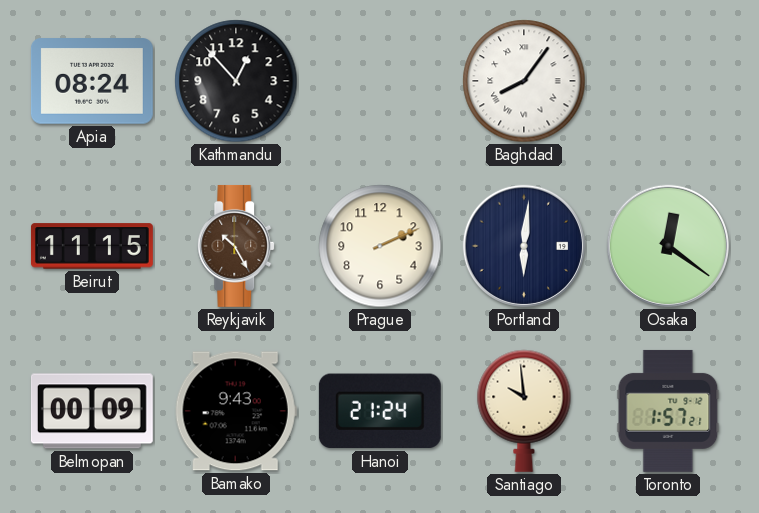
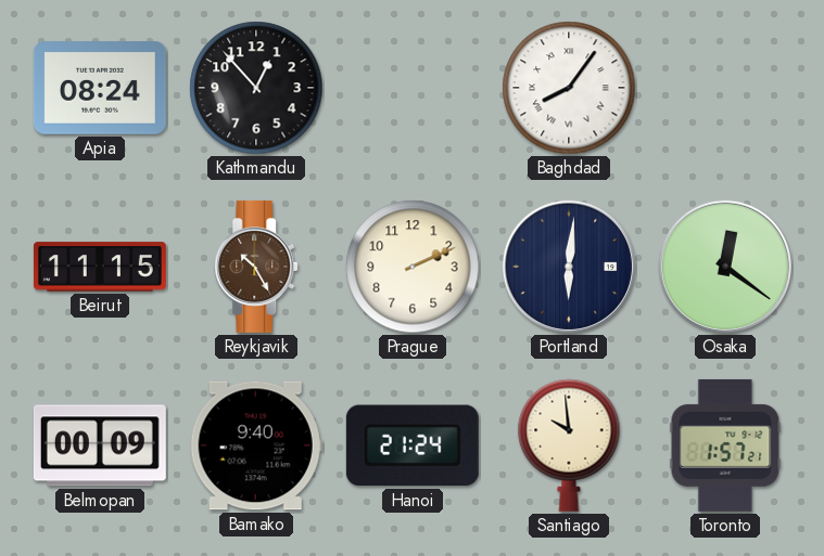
Bamako: 9:43 -> 9:40
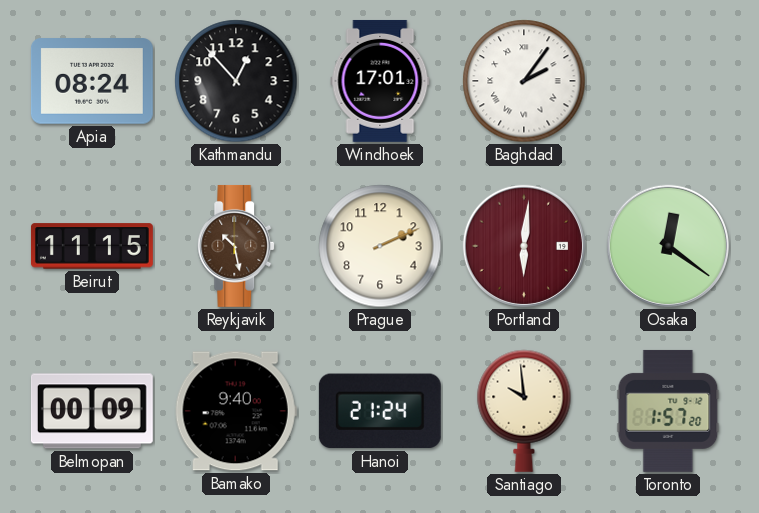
Windhoek: none -> 17:01
Baghdad: 8:06 -> 2:06
Reykjavik: 10:25 -> 10:28
Portland dial: navy -> burgundy
Toronto: 1:57:21 -> 1:57:20
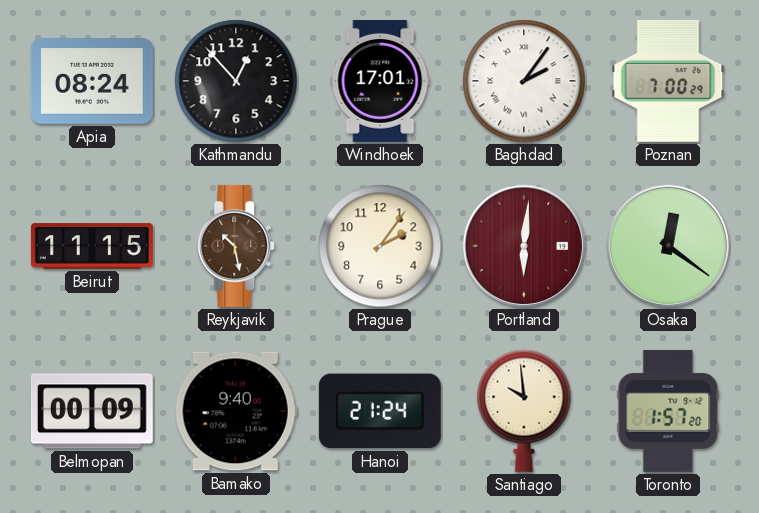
Poznan: none -> 7:00
Prague: 2:11 -> 2:06
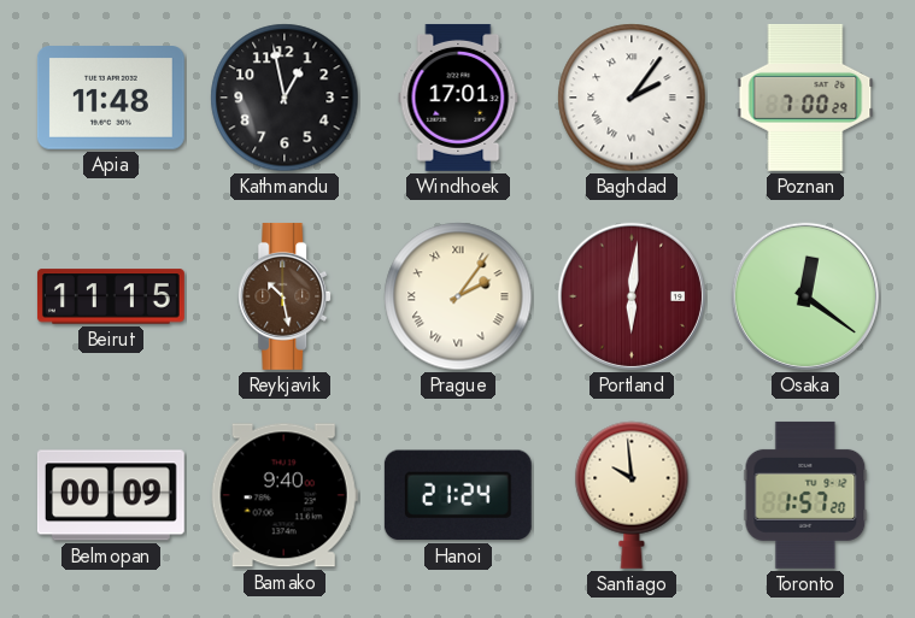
Apia: 08:24 -> 11:48
Kathmandu: 12:53 -> 12:58
Prague numerals: Arabic -> Roman
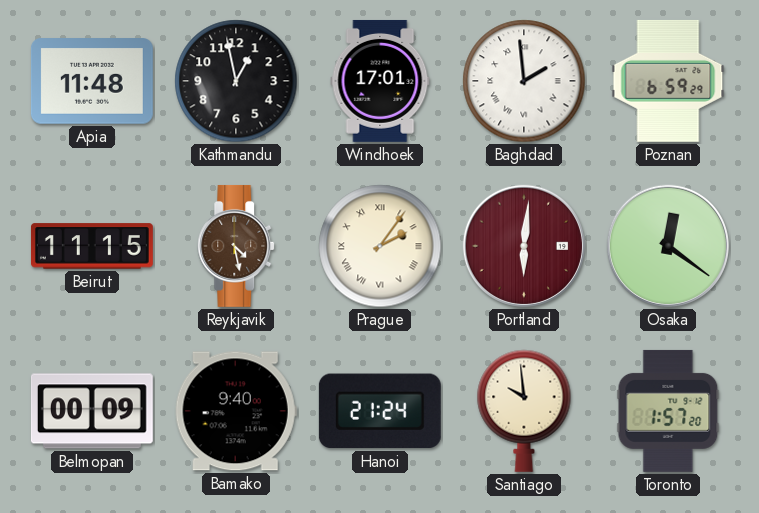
Baghdad: 2:06 -> 1:59
Poznan: 7:00 -> 6:59
Reykjavik: 10:28 -> 4:28
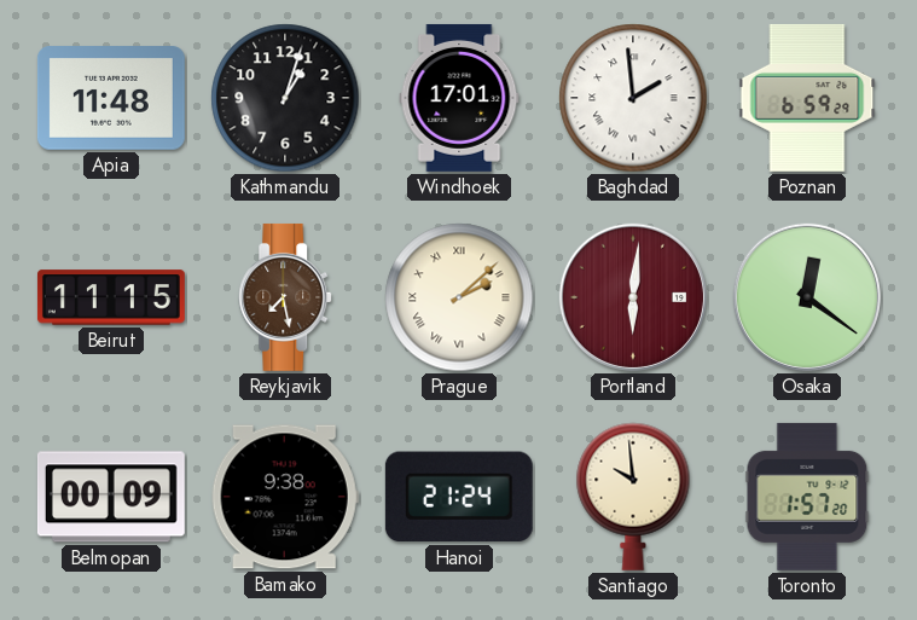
Kathmandu: 12:58 -> 1:03
Reykjavik: 4:28 -> 7:28
Prague: 2:06 -> 2:08
Bamako: 9:40 -> 9:38
